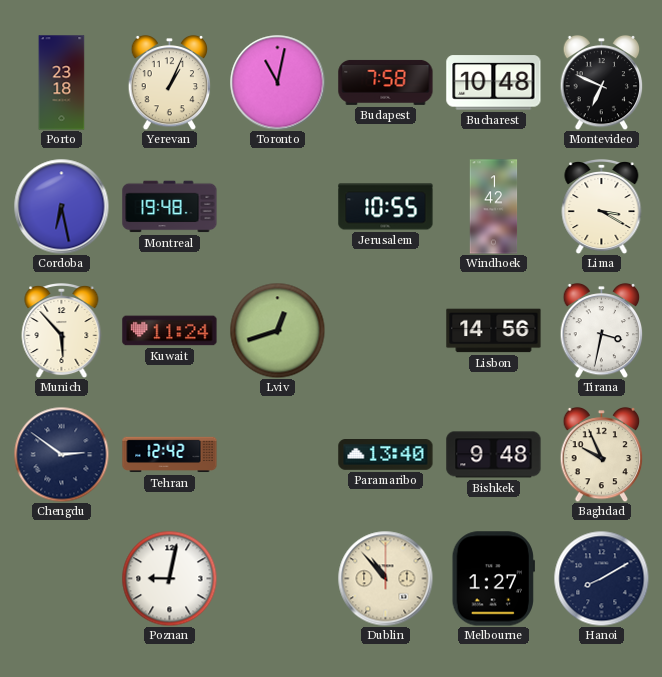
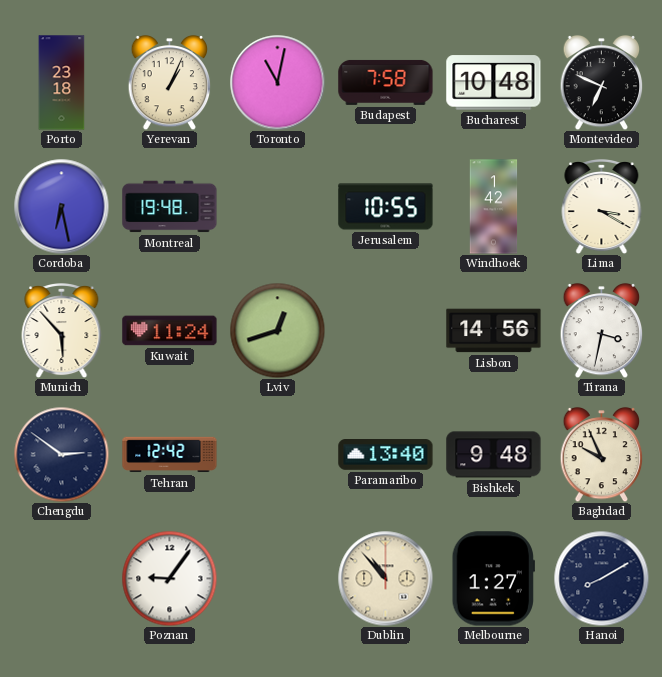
Poznan: 9:02 -> 9:06
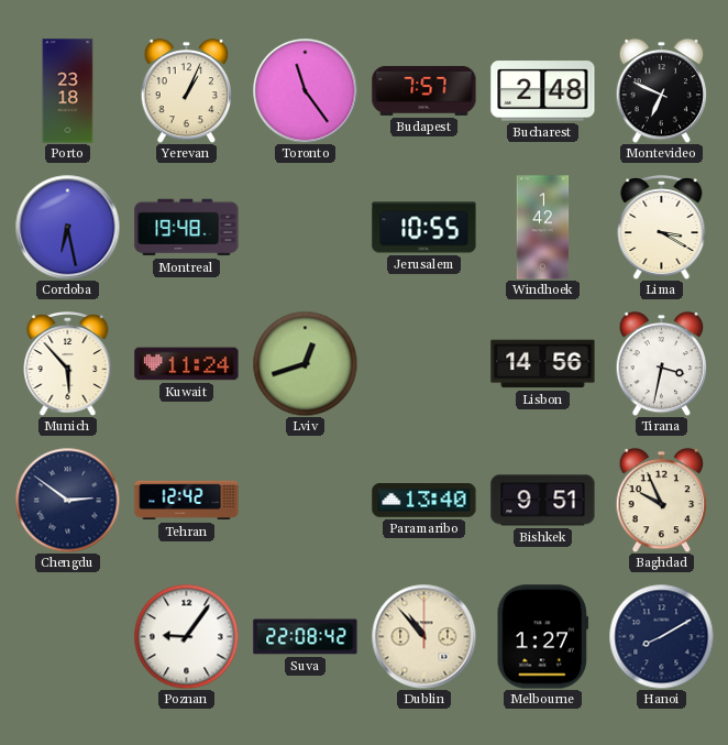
Toronto: 11:02 -> 11:24
Budapest: 7:58 -> 7:57
Bucharest: 10:48 -> 2:48
Bishkek: 9:48 -> 9:51
Suva: none -> 22:08
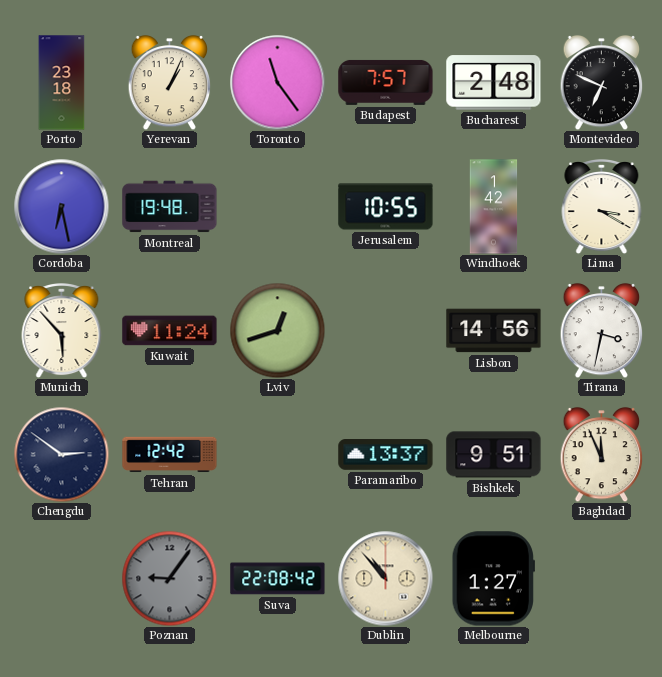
Paramaribo: 13:40 -> 13:37
Baghdad: 9:56 -> 11:56
Poznan dial: white -> grey
Hanoi: 8:10 -> none
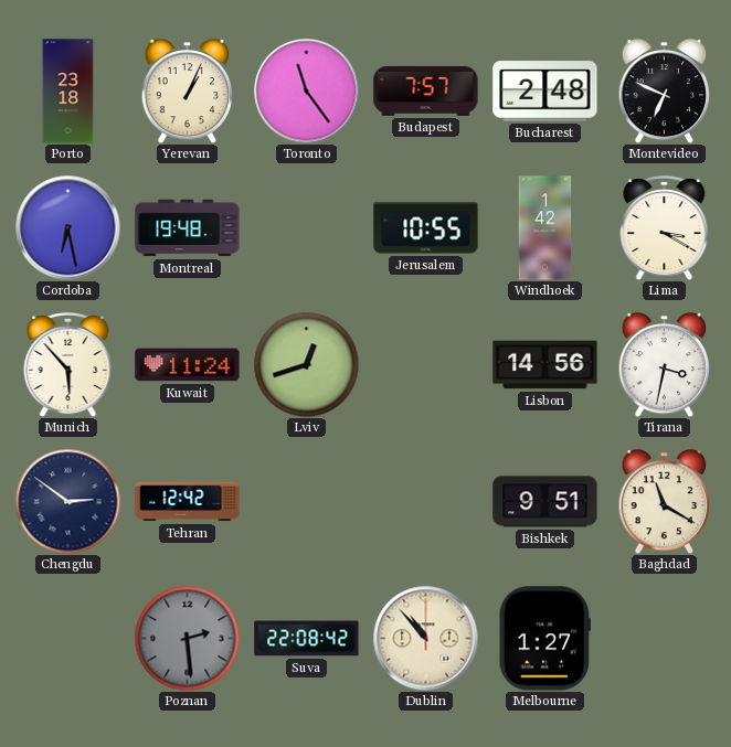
Paramaribo: 13:37 -> none
Baghdad: 11:56 -> 11:20
Poznan: 9:06 -> 2:29
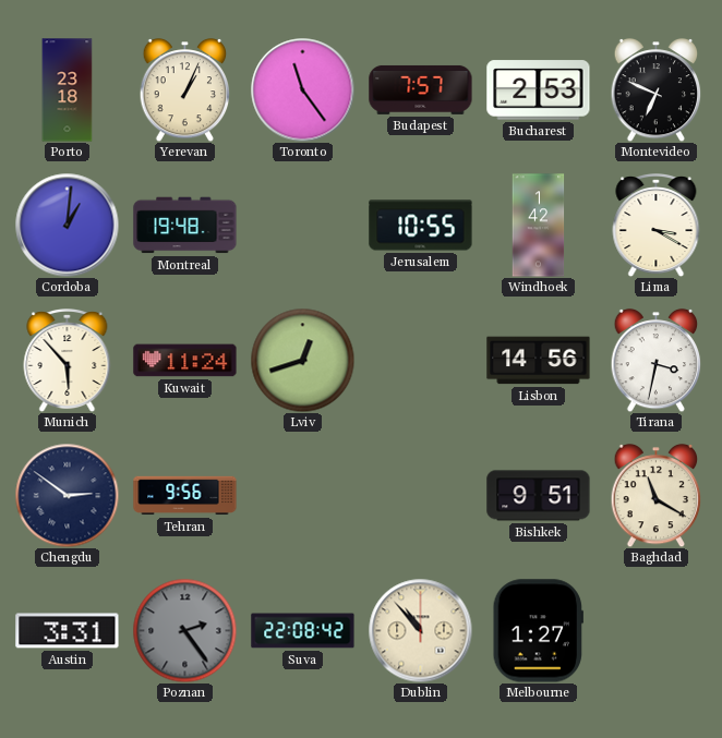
Bucharest: 2:48 -> 2:53
Cordoba: 6:28 -> 1:01
Tehran: 12:42 -> 9:56
Austin: none -> 3:31
Poznan: 2:29 -> 2:24
